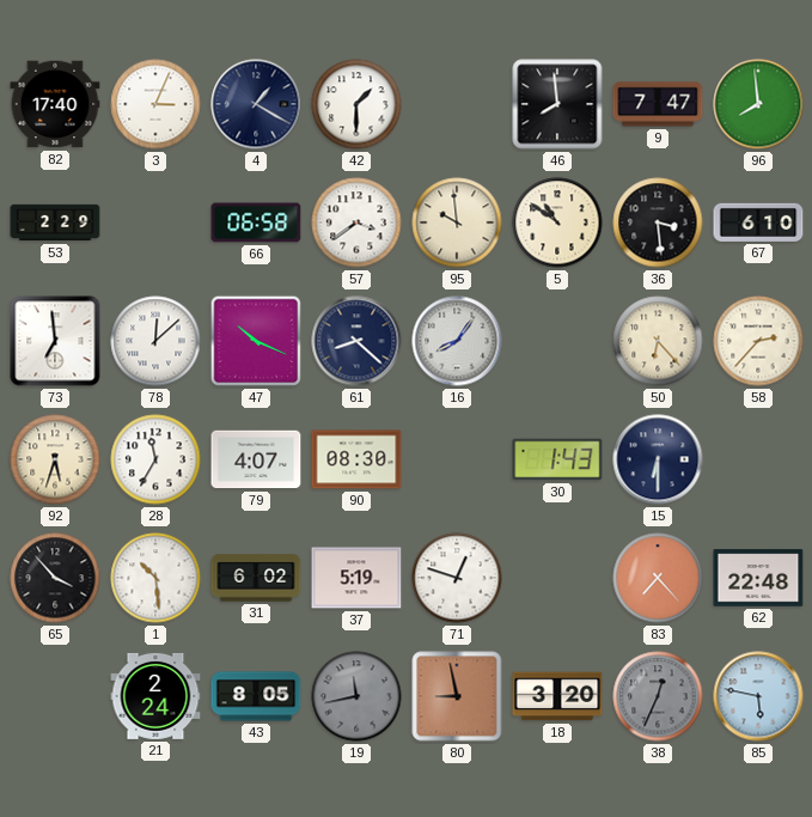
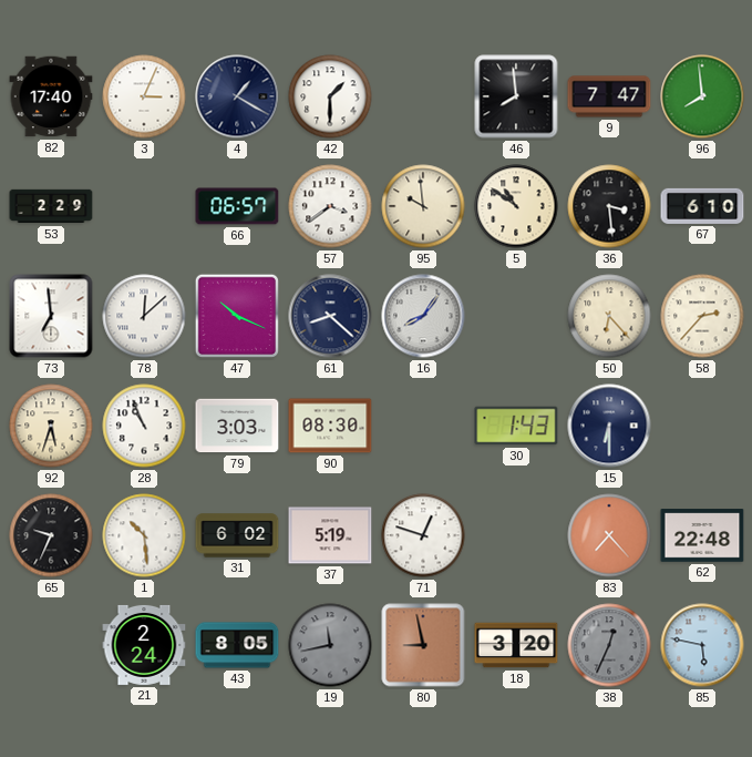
66: 06:58 -> 06:57
28: 11:35 -> 10:56
79: 4:07 -> 3:03
65: 3:53 -> 9:34
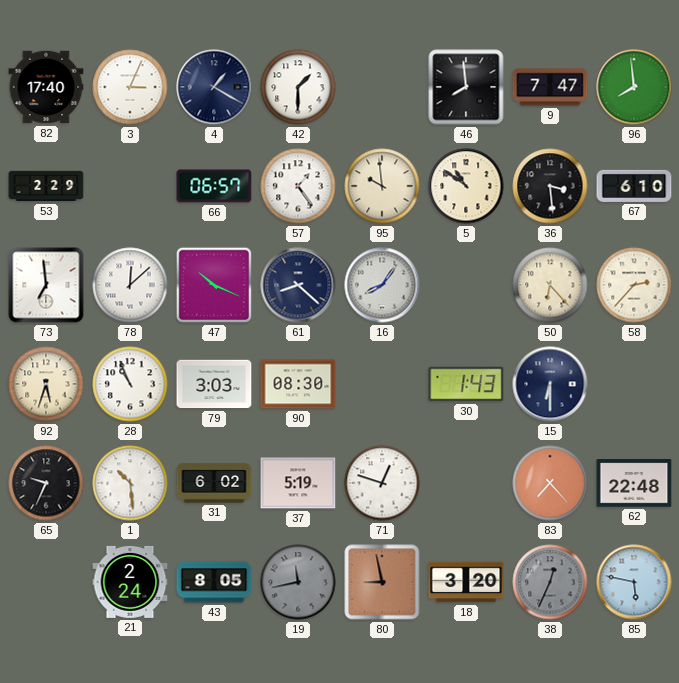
57: 3:39 -> 1:24
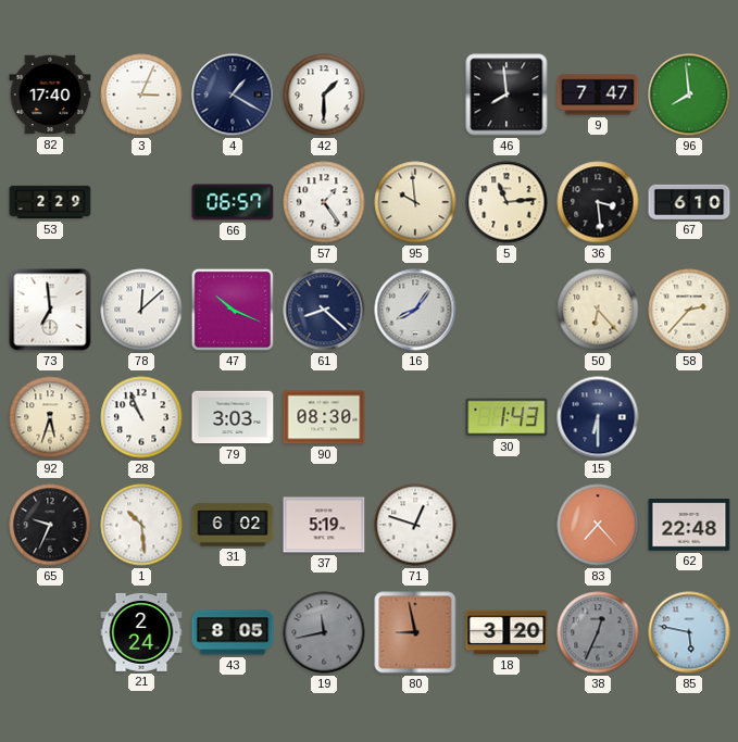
5: 10:51 -> 11:14
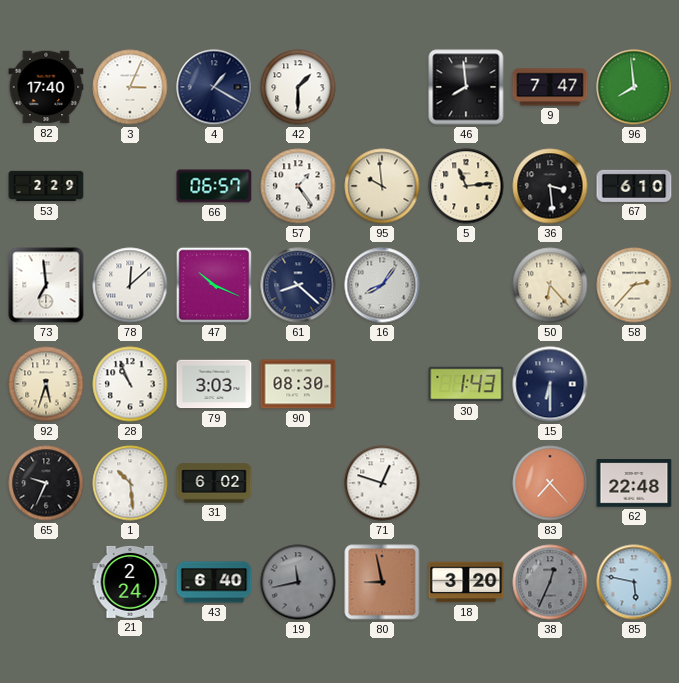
37: 5:19 -> none
43: 8:05 -> 6:40
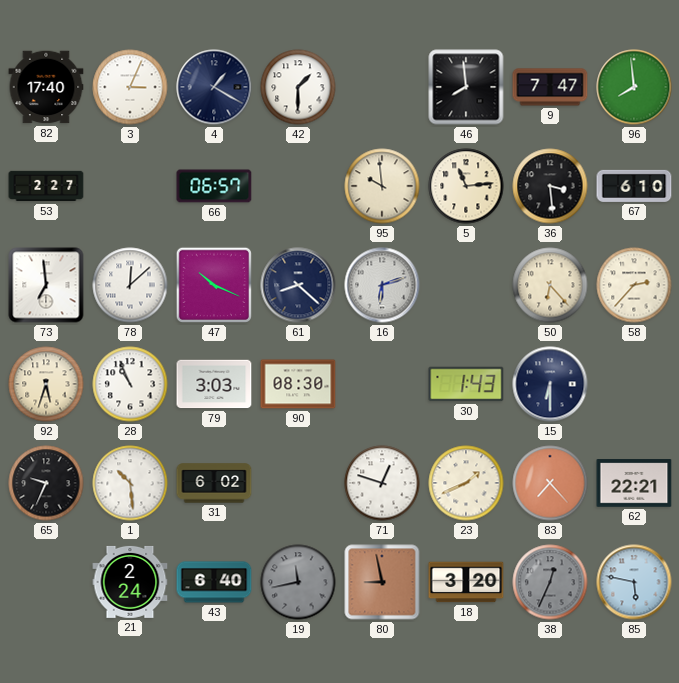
53: 2:29 -> 2:27
57: 1:24 -> none
16: 8:06 -> 6:12
23: none -> 1:41
62: 22:48 -> 22:21
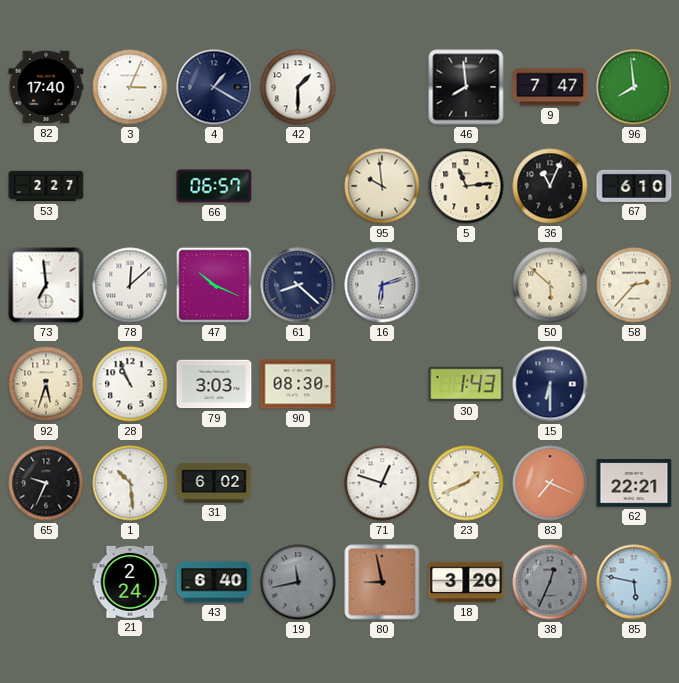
36: 3:29 -> 11:04
50: 6:23 -> 5:52
83: 7:23 -> 7:19
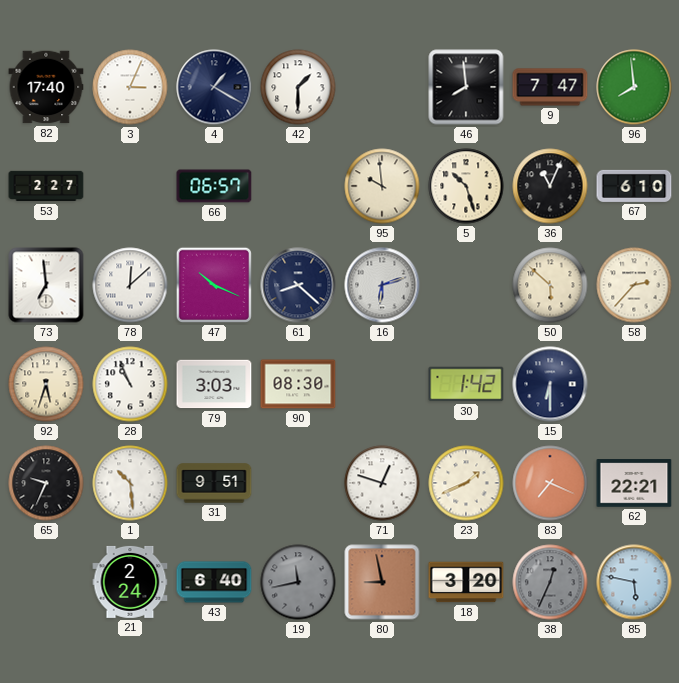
5: 11:14 -> 10:27
30: 1:43 -> 1:42
31: 6:02 -> 9:51
